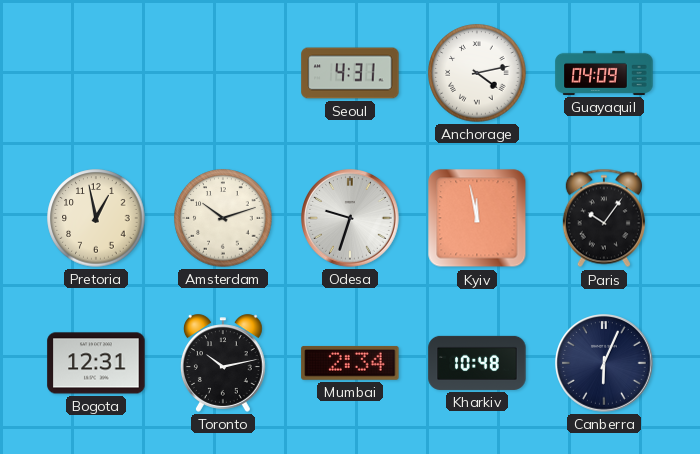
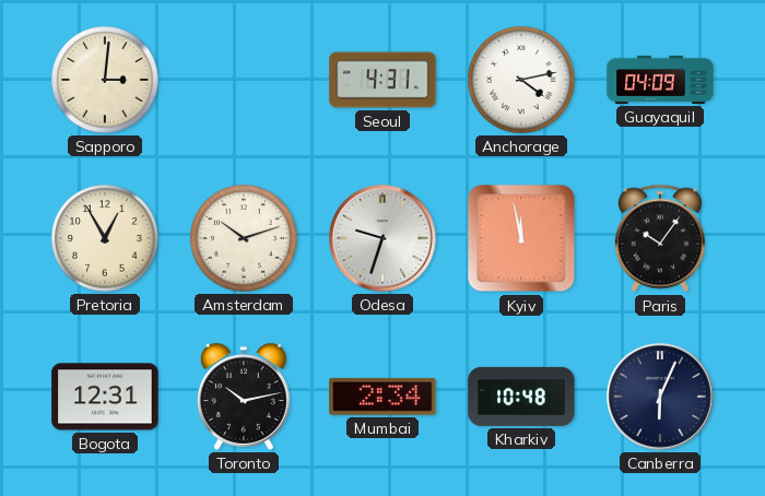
Sapporo: none -> 3:01
Pretoria: 12:58 -> 12:55
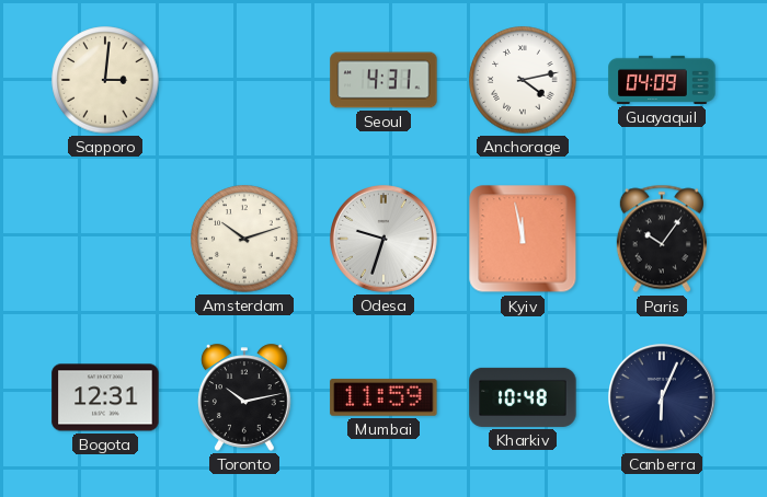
Pretoria: 12:55 -> none
Mumbai: 2:34 -> 11:59
